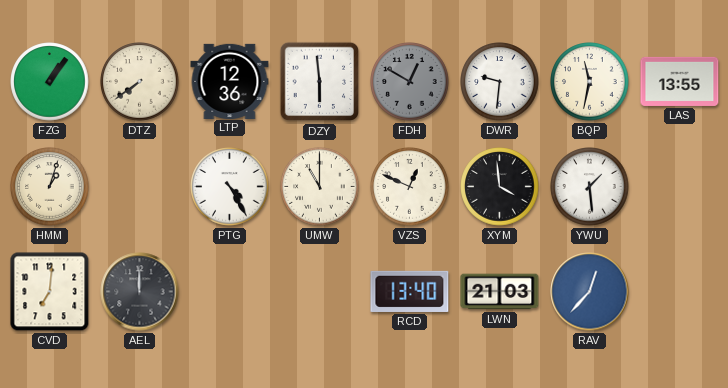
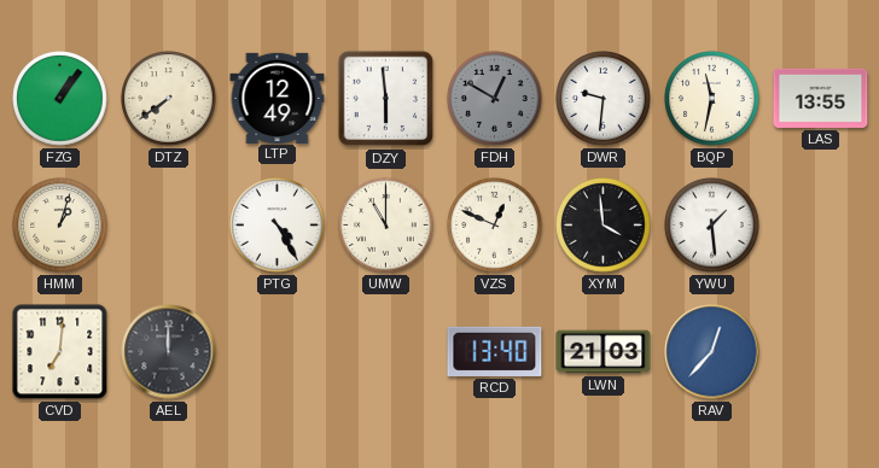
LTP: 12:36 -> 12:49
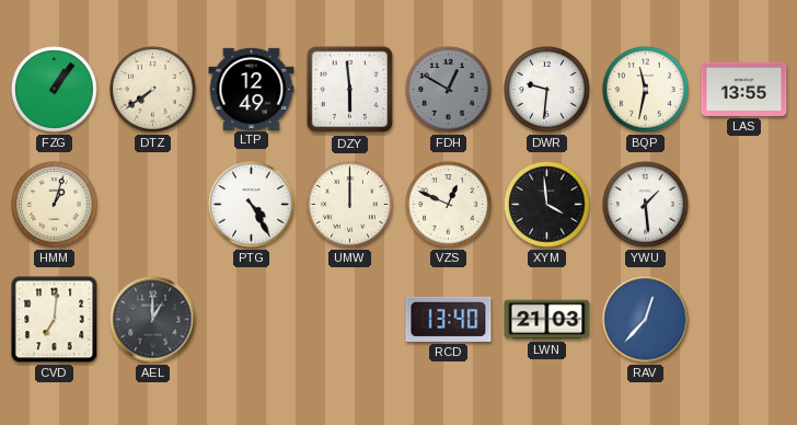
UMW: 11:00 -> 12:00
AEL: 12:00 -> 1:00
